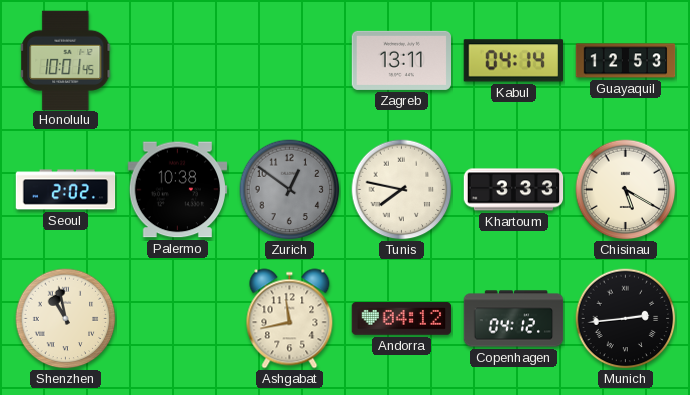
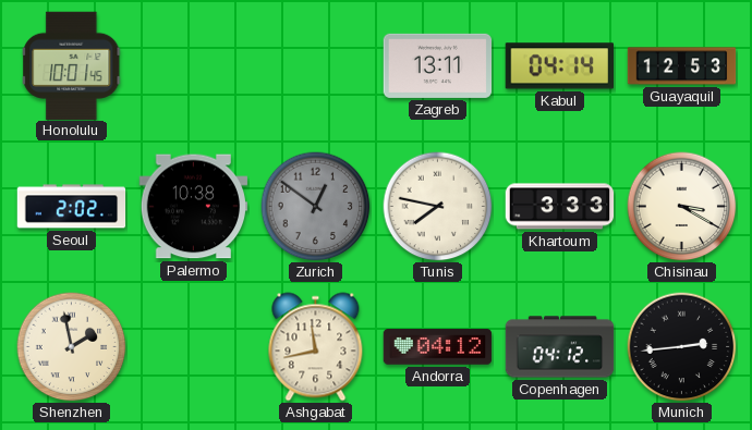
Chisinau: 5:20 -> 3:20
Shenzhen: 10:58 -> 1:58
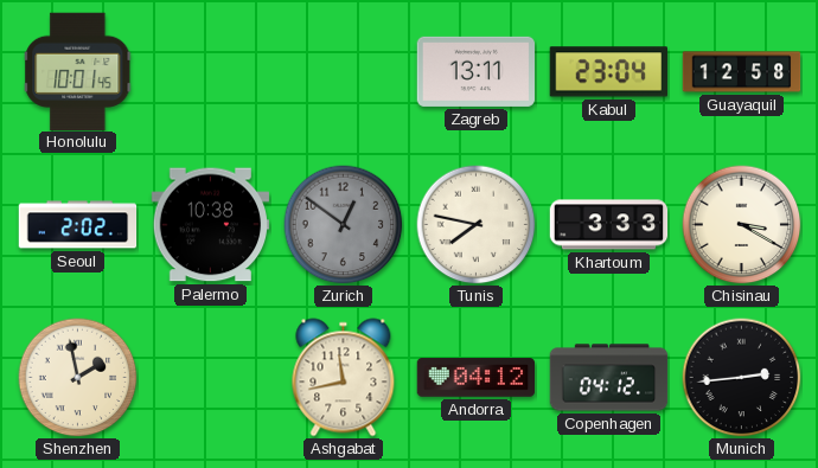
Kabul: 04:14 -> 23:04
Guayaquil: 12:53 -> 12:58
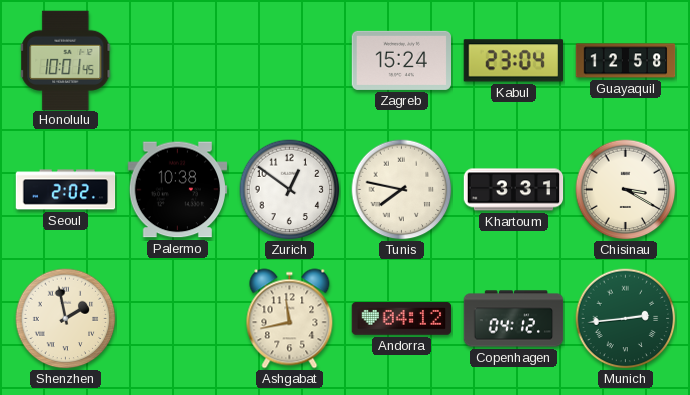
Zagreb: 13:11 -> 15:24
Zurich dial: grey -> white
Khartoum: 3:33 -> 3:31
Munich dial: black -> green
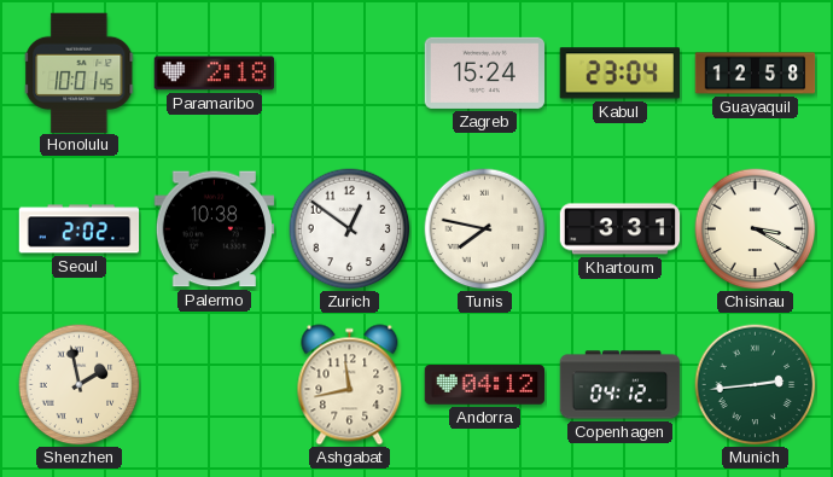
Paramaribo: none -> 2:18
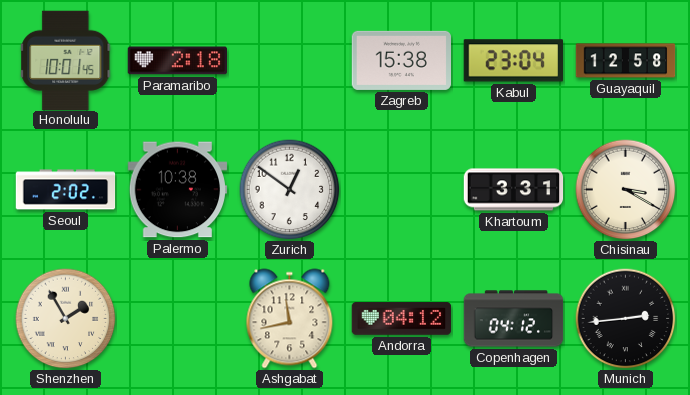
Zagreb: 15:24 -> 15:38
Tunis: 7:47 -> none
Shenzhen: 1:58 -> 1:55
Munich dial: green -> black
